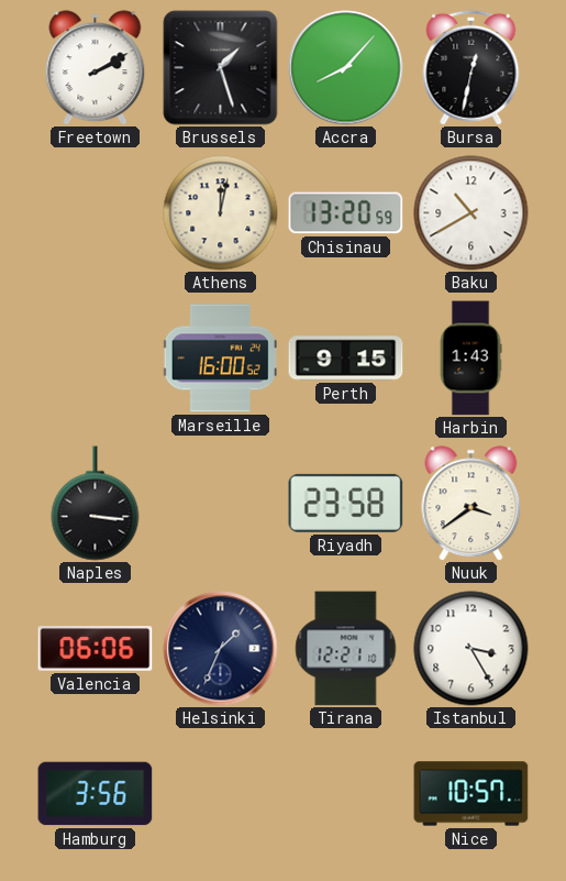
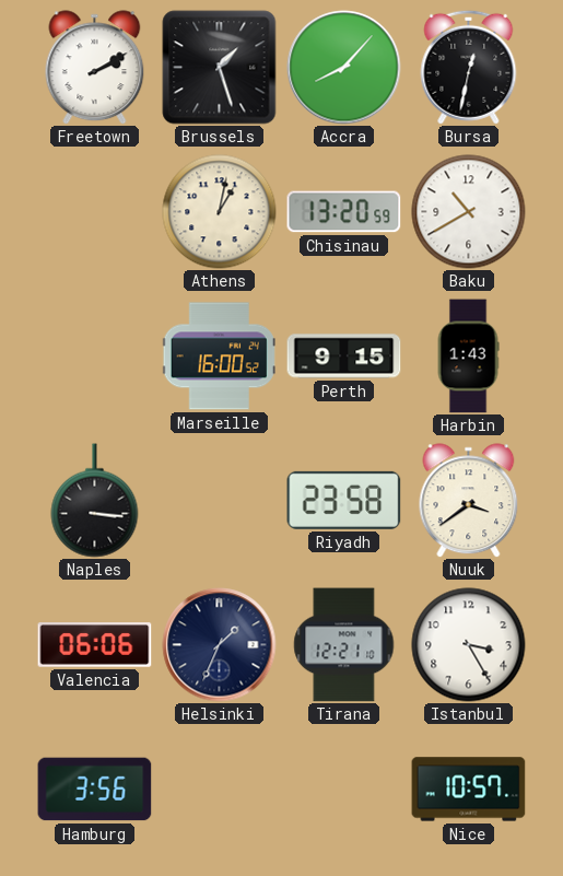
Athens: 12:02 -> 1:02
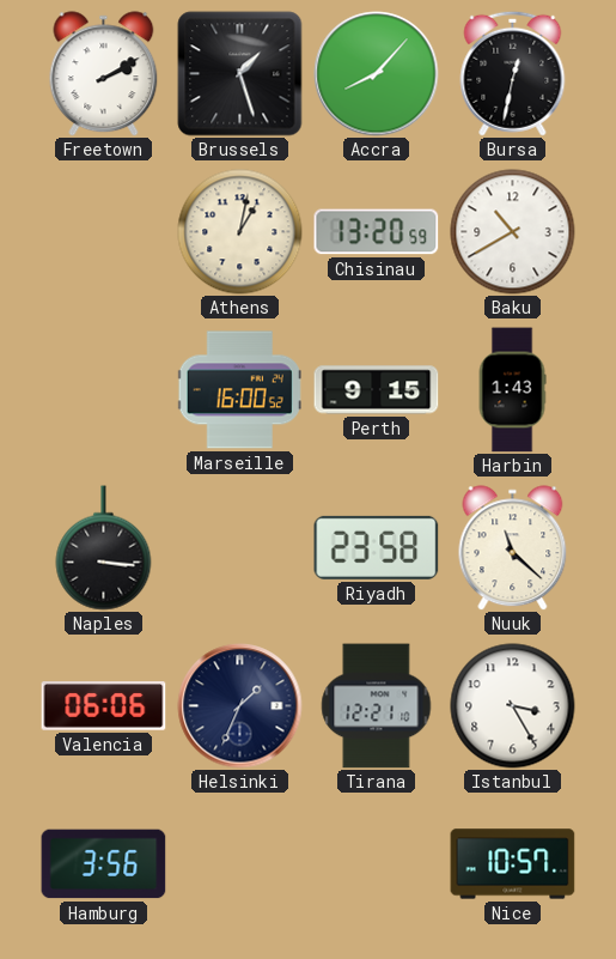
Nuuk: 3:39 -> 11:22
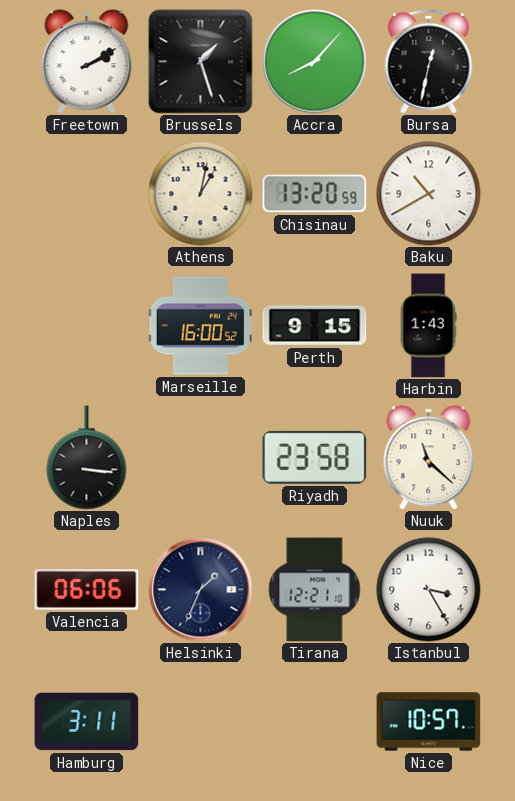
Hamburg: 3:56 -> 3:11
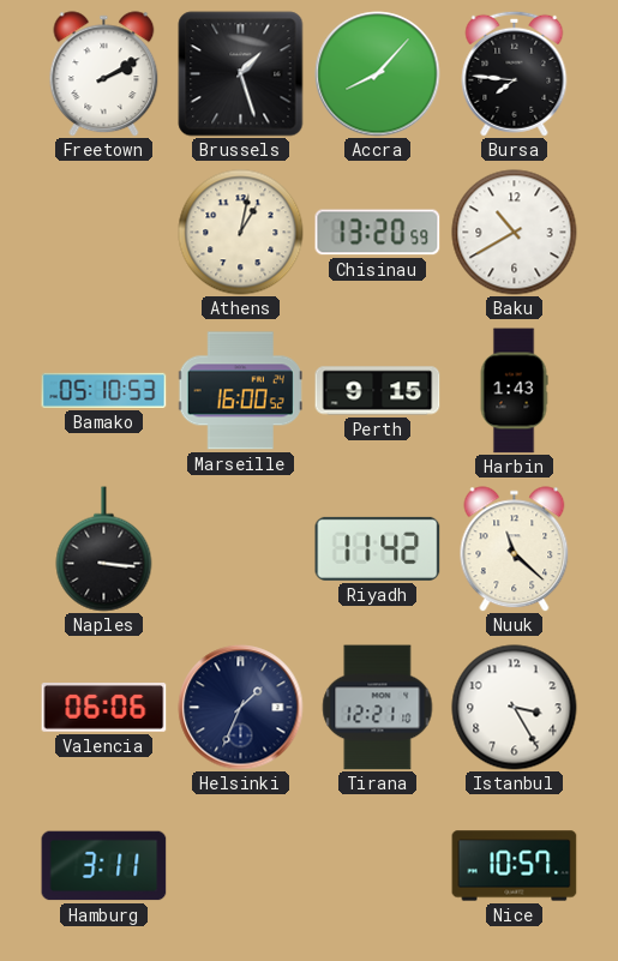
Bursa: 12:32 -> 7:46
Bamako: none -> 05:10
Riyadh: 23:58 -> 11:42
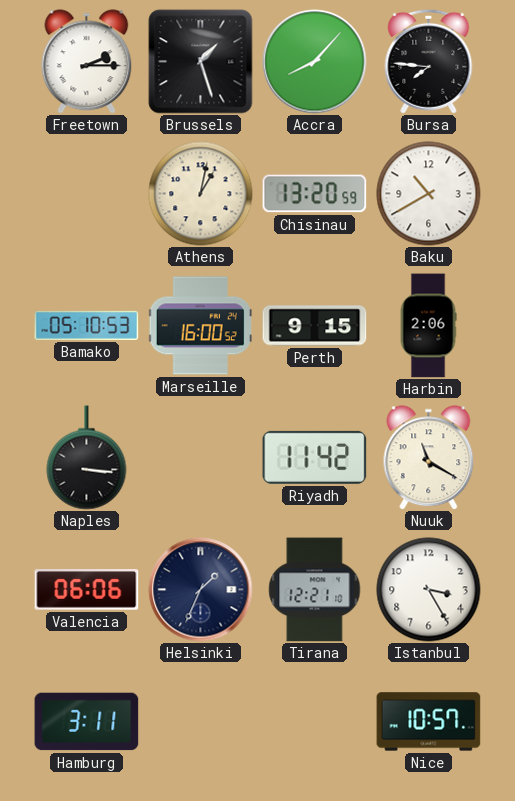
Freetown: 2:10 -> 2:15
Harbin: 1:43 -> 2:06
Nuuk: 11:22 -> 11:20
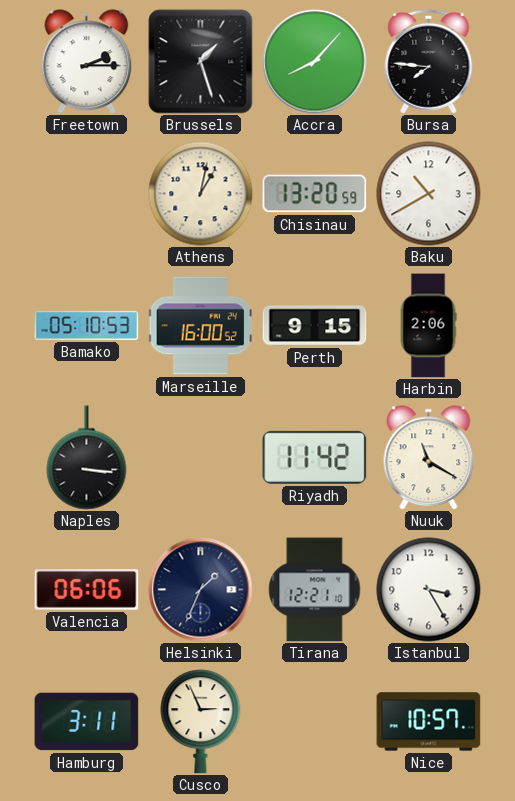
Cusco: none -> 2:56
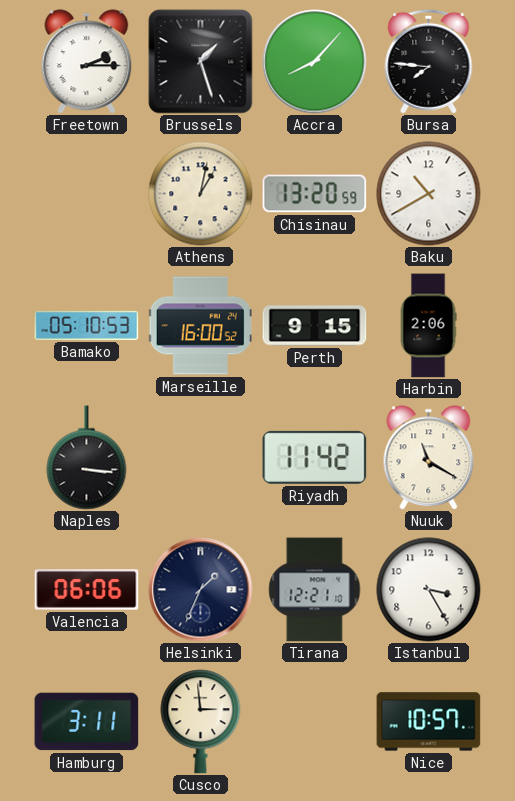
Cusco: 2:56 -> 2:59
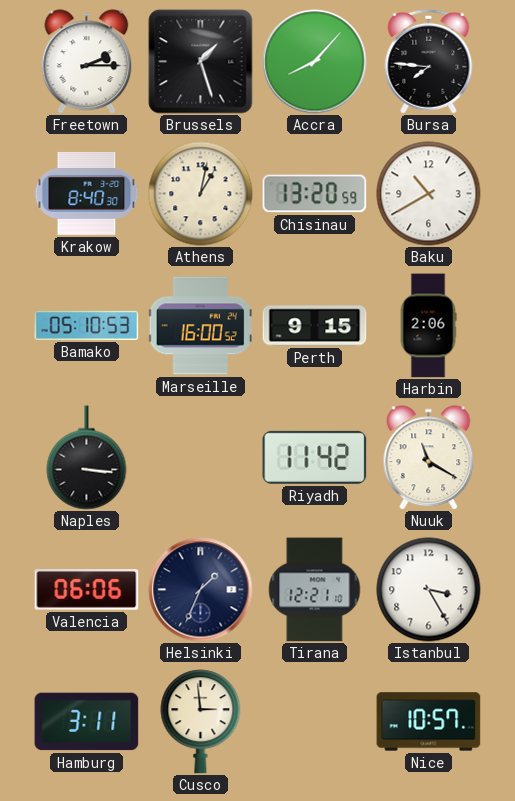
Krakow: none -> 8:40
